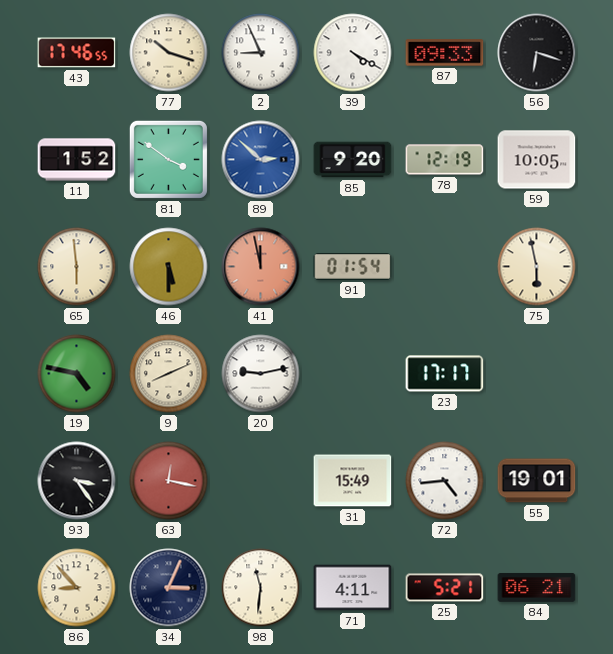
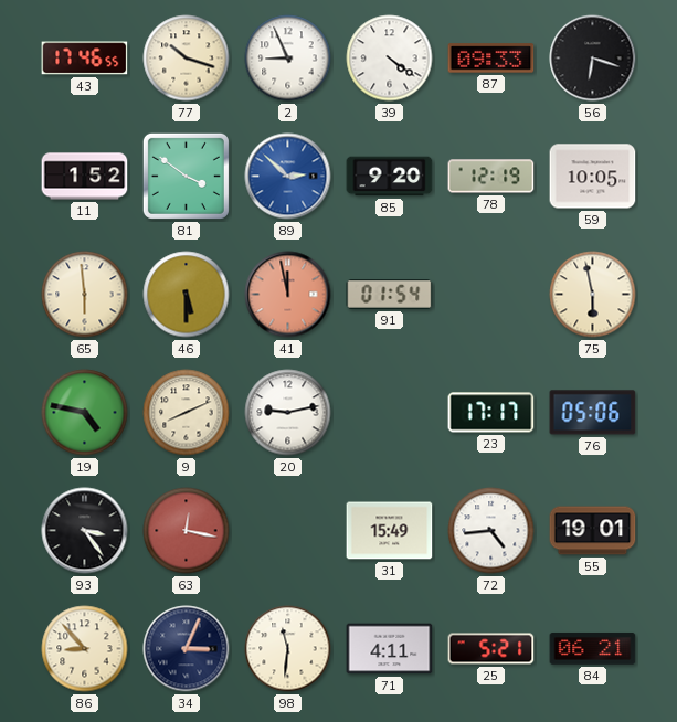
39: 4:20 -> 4:21
76: none -> 05:06
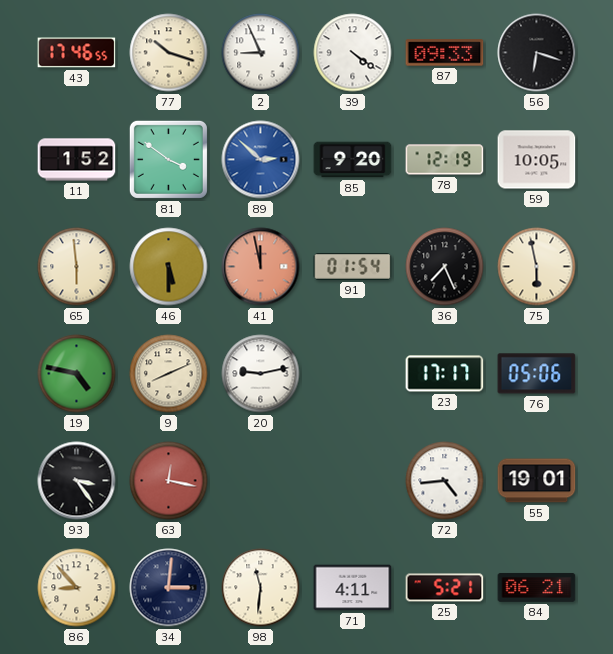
36: none -> 7:26
31: 15:49 -> none
34: 3:04 -> 3:01
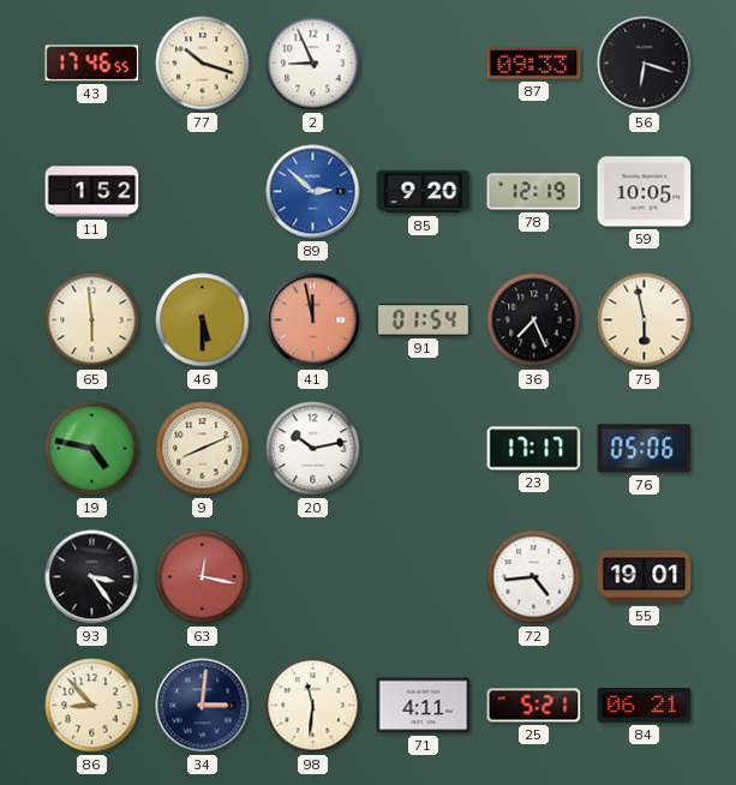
39: 4:21 -> none
81: 3:51 -> none
20: 9:13 -> 10:13
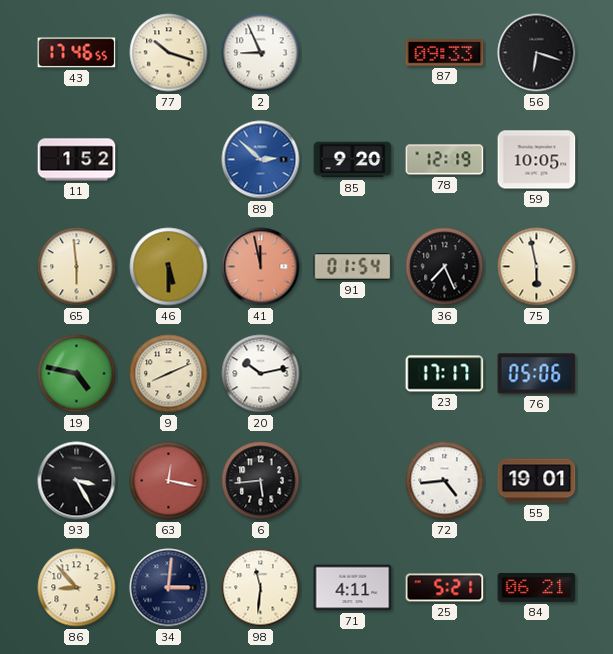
93: 3:24 -> 3:25
6: none -> 5:44
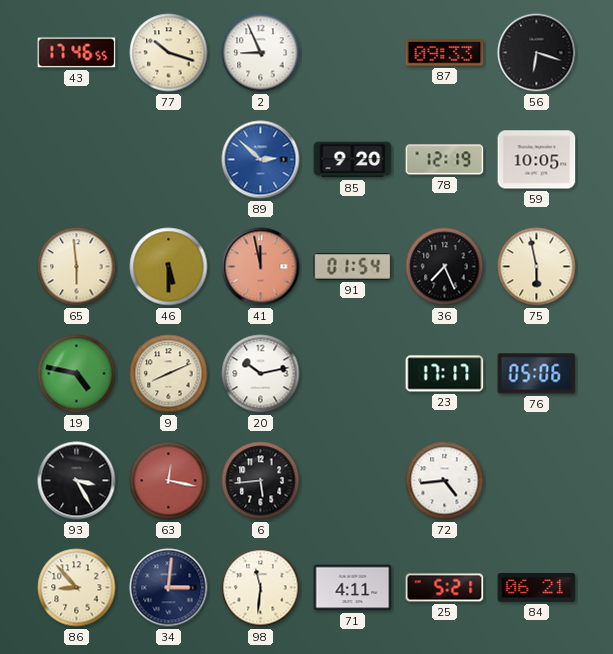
11: 1:52 -> none
55: 19:01 -> none
